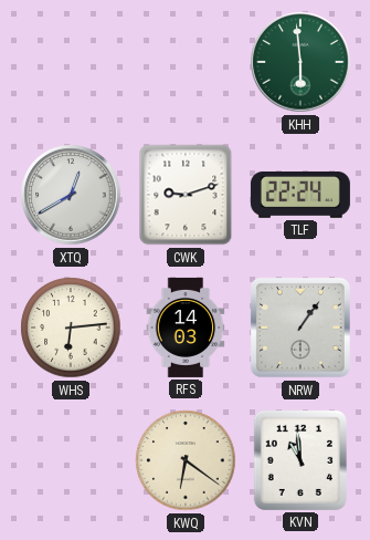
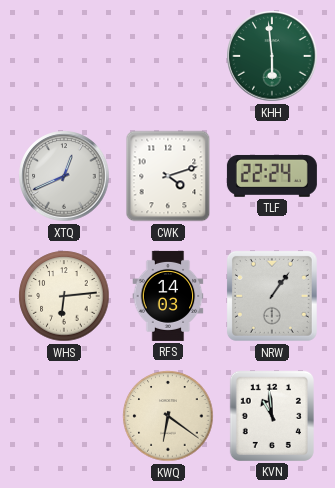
XTQ: 12:40 -> 12:41
CWK: 9:12 -> 4:12
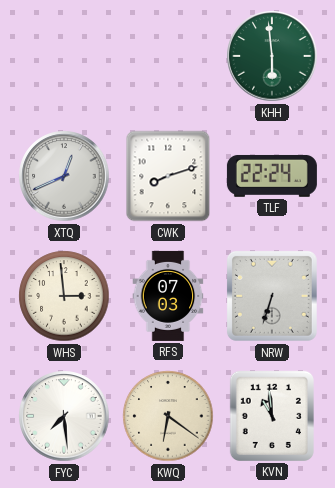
CWK: 4:12 -> 8:12
WHS: 6:14 -> 2:59
RFS: 14:03 -> 07:03
NRW: 1:06 -> 6:33
FYC: none -> 7:29
